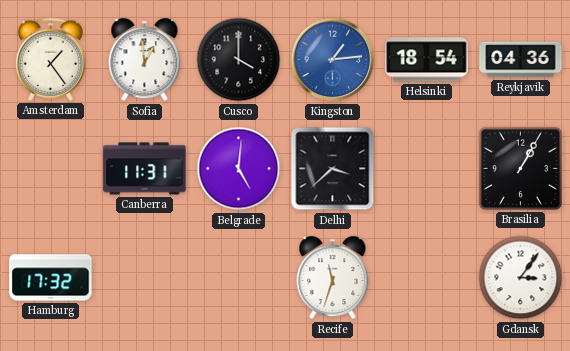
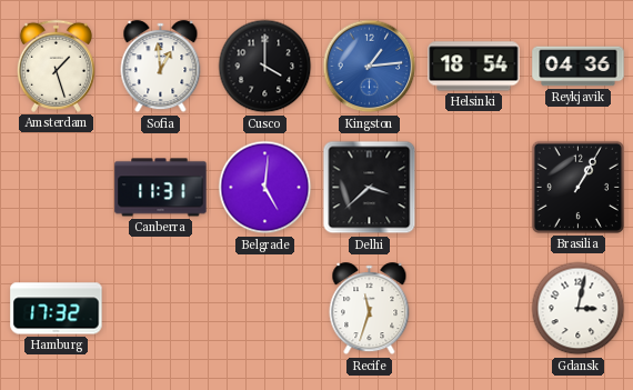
Amsterdam: 1:24 -> 1:27
Gdansk: 3:06 -> 3:02
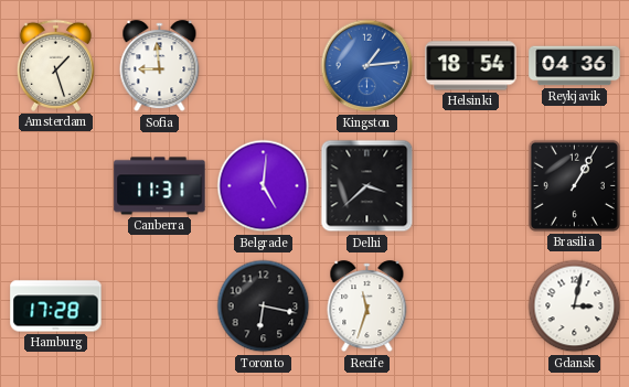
Sofia: 12:59 -> 8:59
Cusco: 4:00 -> none
Hamburg: 17:32 -> 17:28
Toronto: none -> 6:17
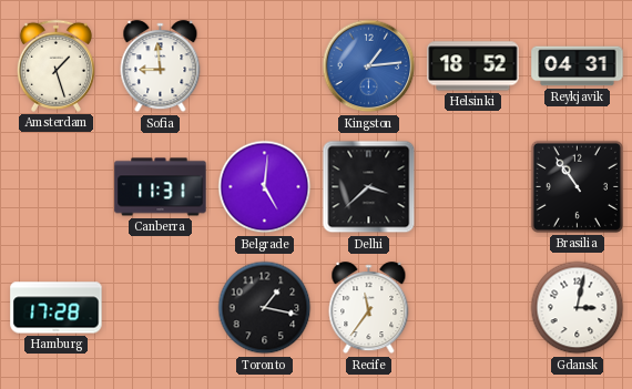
Helsinki: 18:54 -> 18:52
Reykjavik: 04:36 -> 04:31
Brasilia: 1:05 -> 10:54
Toronto: 6:17 -> 1:17
Recife: 11:33 -> 11:36
